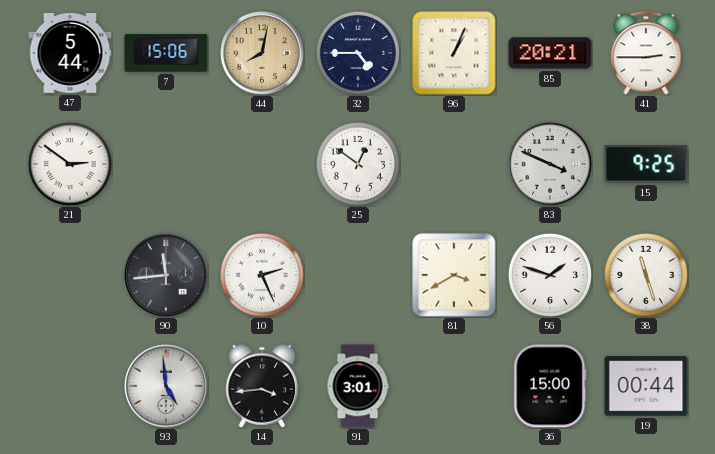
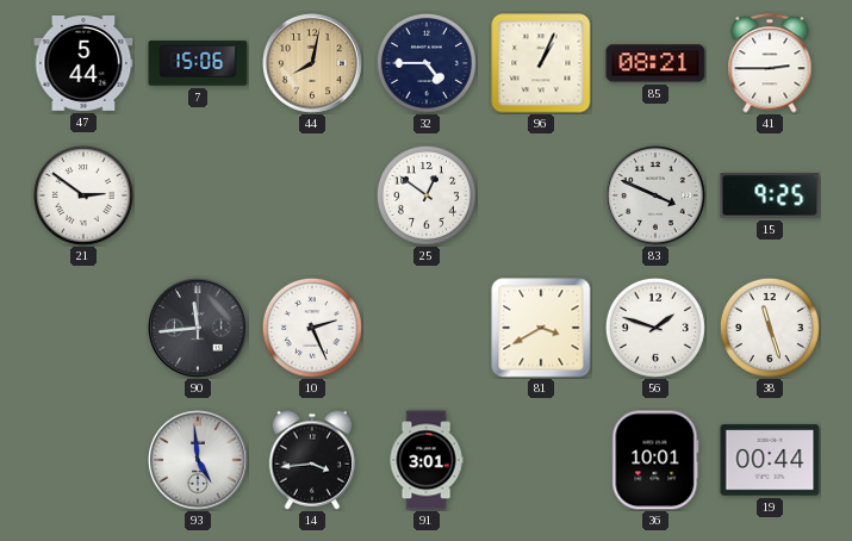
85: 20:21 -> 08:21
36: 15:00 -> 10:01
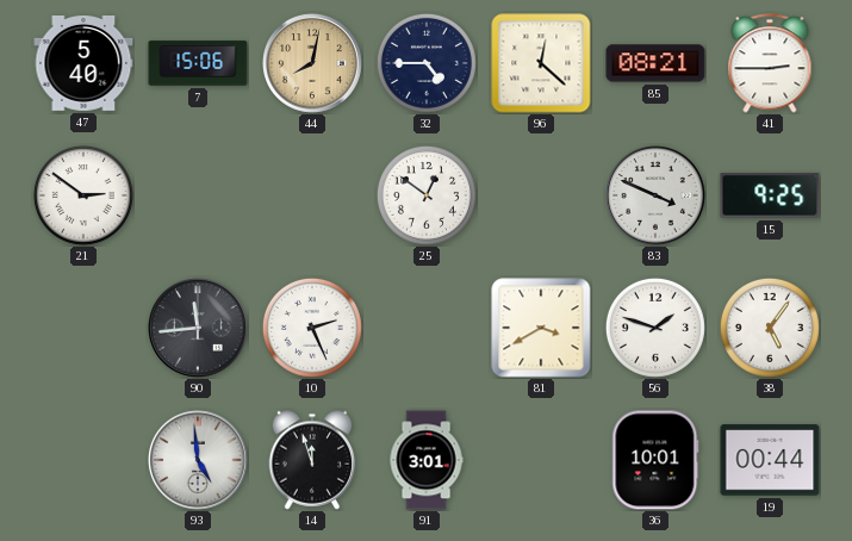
47: 5:44 -> 5:40
96: 1:04 -> 12:22
38: 11:27 -> 5:06
14: 3:44 -> 11:57
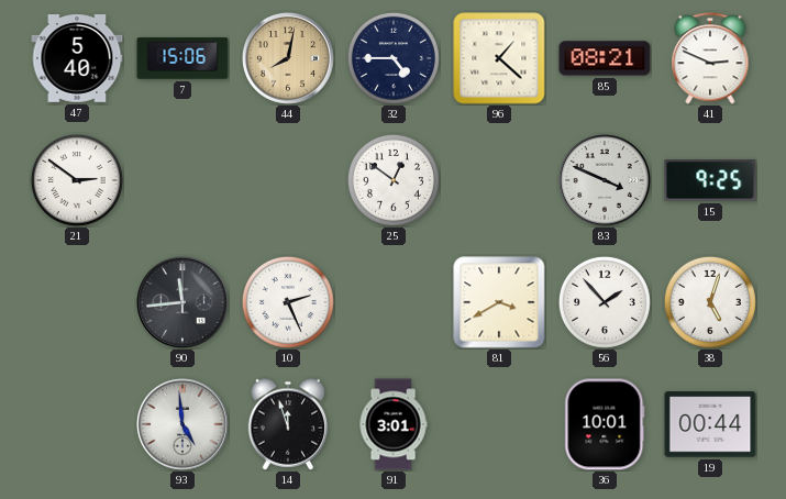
96: 12:22 -> 1:22
41: 2:45 -> 2:49
56: 1:48 -> 1:53
38: 5:06 -> 5:03
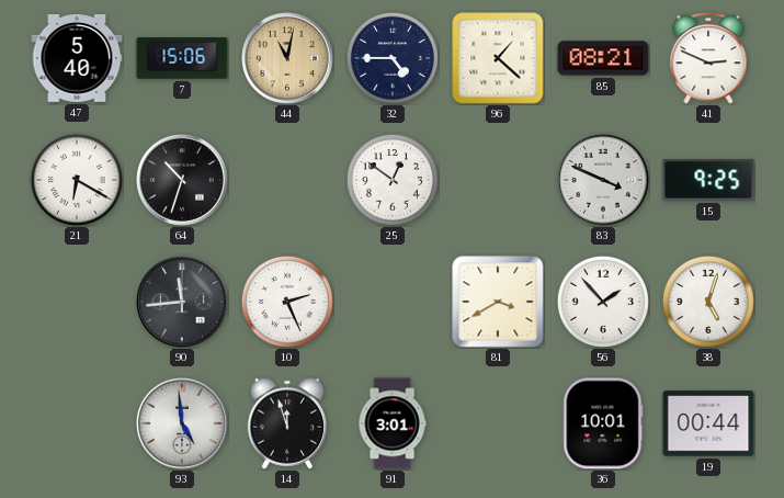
44: 8:02 -> 11:02
21: 2:51 -> 6:20
64: none -> 10:33
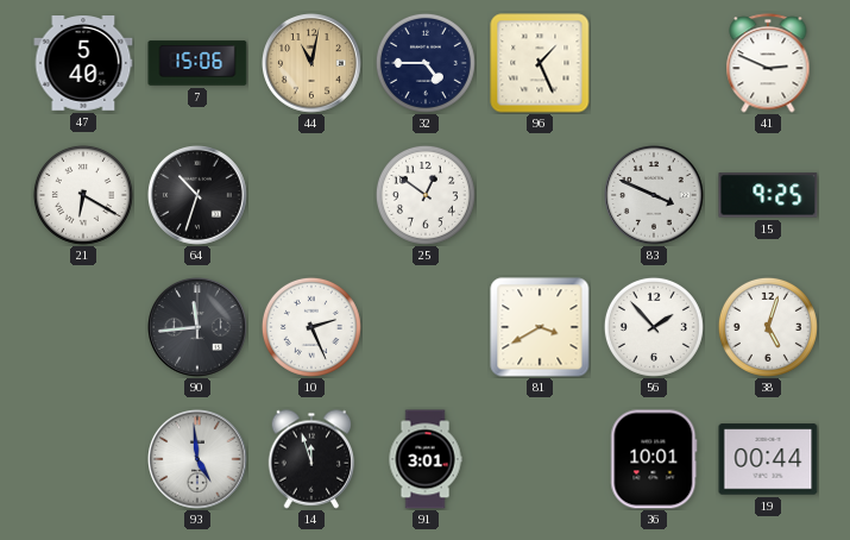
96: 1:22 -> 1:26
85: 08:21 -> none
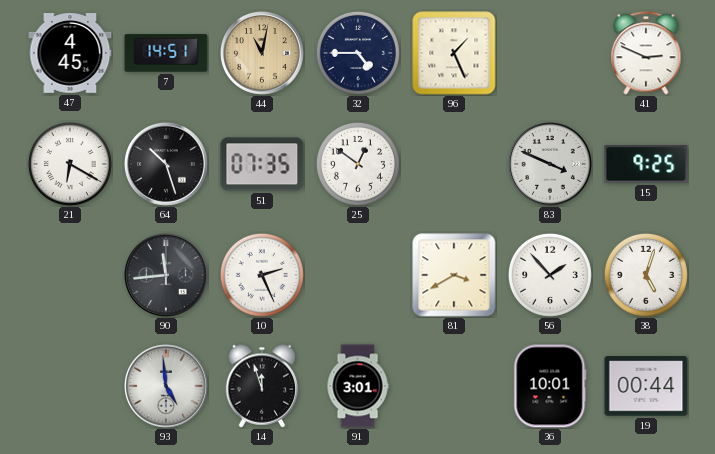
47: 5:40 -> 4:45
7: 15:06 -> 14:51
64: 10:33 -> 10:27
51: none -> 07:35
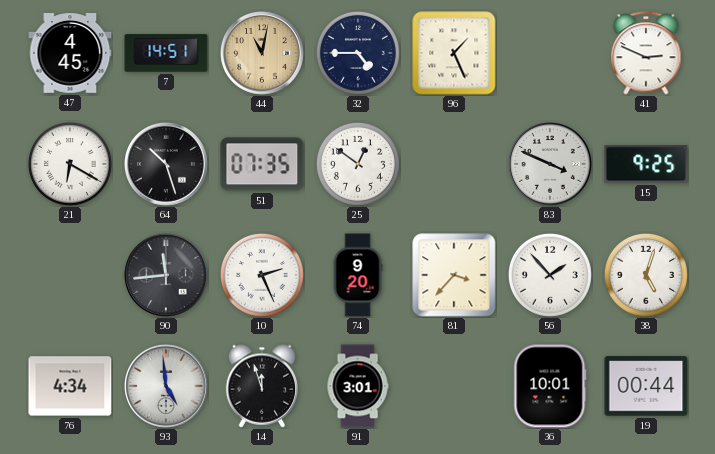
74: none -> 9:20
81: 3:40 -> 3:37
76: none -> 4:34
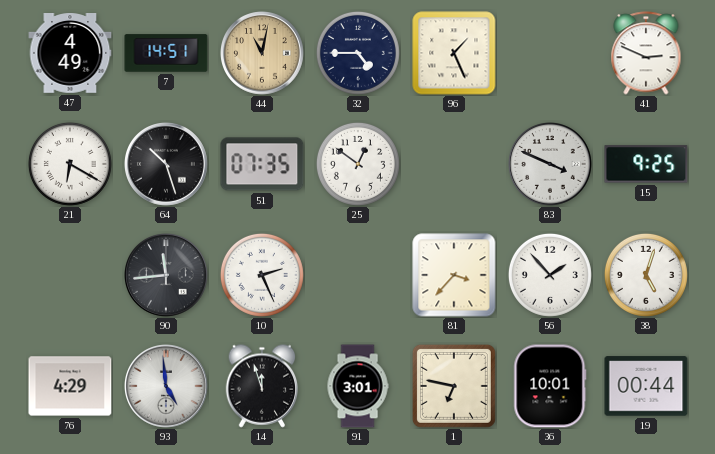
47: 4:45 -> 4:49
74: 9:20 -> none
76: 4:34 -> 4:29
1: none -> 6:47
